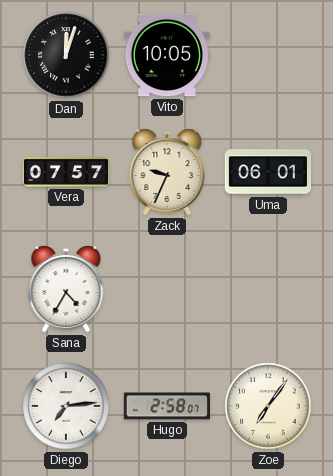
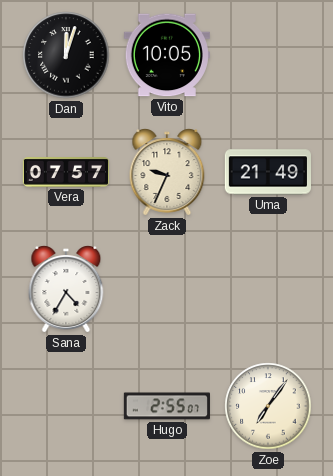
Uma: 06:01 -> 21:49
Diego: 7:14 -> none
Hugo: 2:58 -> 2:55
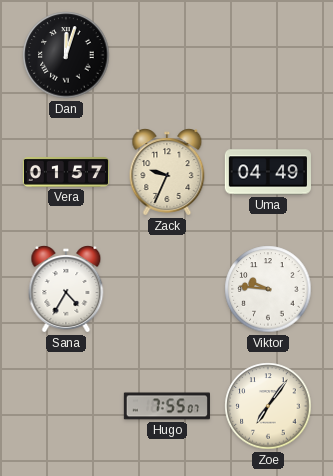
Vito: 10:05 -> none
Vera: 07:57 -> 01:57
Uma: 21:49 -> 04:49
Viktor: none -> 9:46
Hugo: 2:55 -> 7:55
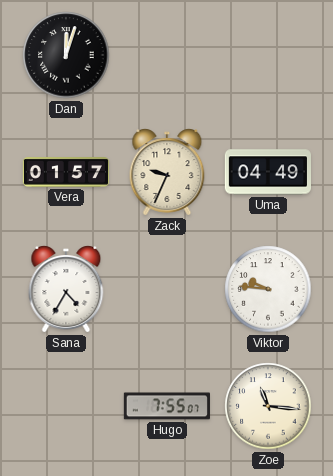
Zoe: 7:06 -> 11:16
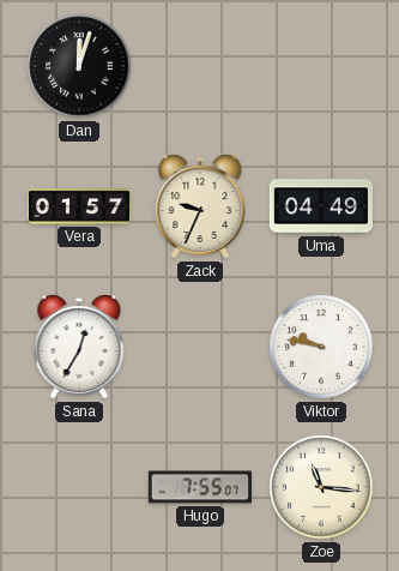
Sana: 4:35 -> 12:35
Viktor: 9:46 -> 9:47
